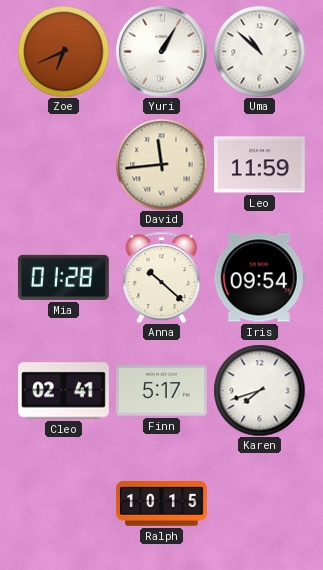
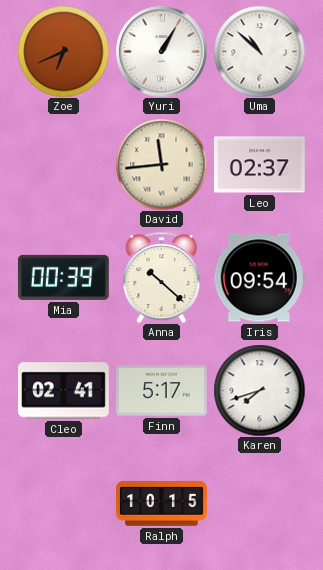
Leo: 11:59 -> 02:37
Mia: 01:28 -> 00:39
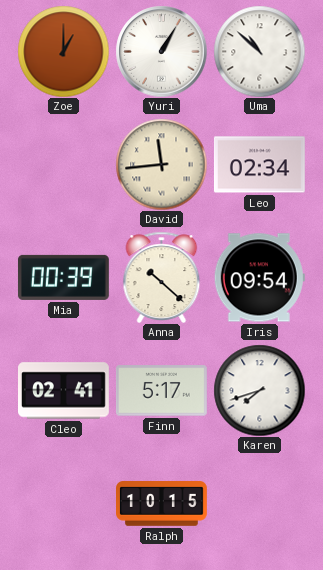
Zoe: 6:41 -> 1:00
Leo: 02:37 -> 02:34
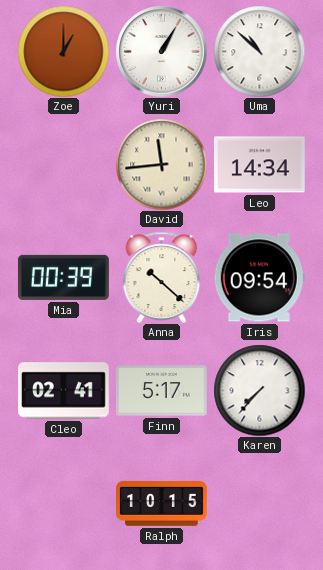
Leo: 02:34 -> 14:34
Karen: 7:42 -> 7:37
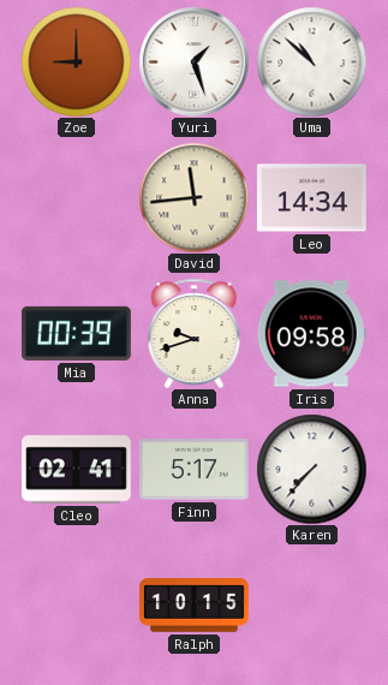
Zoe: 1:00 -> 9:00
Yuri: 1:05 -> 1:27
Anna: 10:22 -> 9:42
Iris: 09:54 -> 09:58
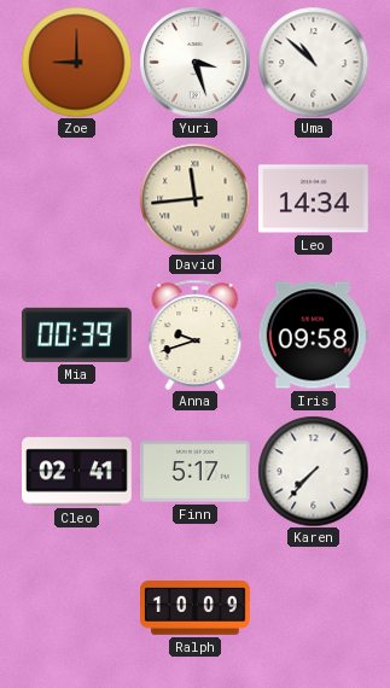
Yuri: 1:27 -> 3:27
Ralph: 10:15 -> 10:09
